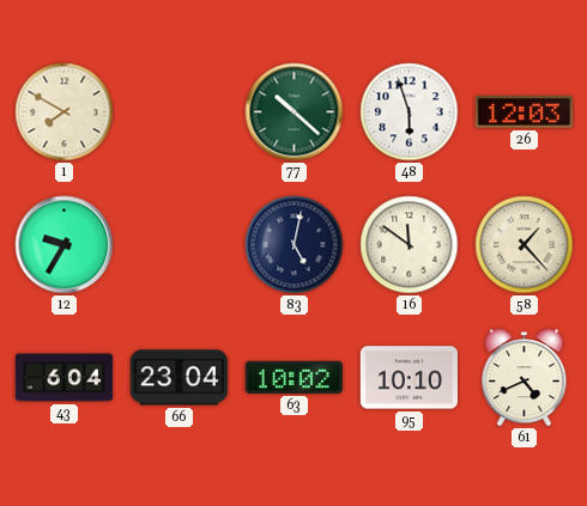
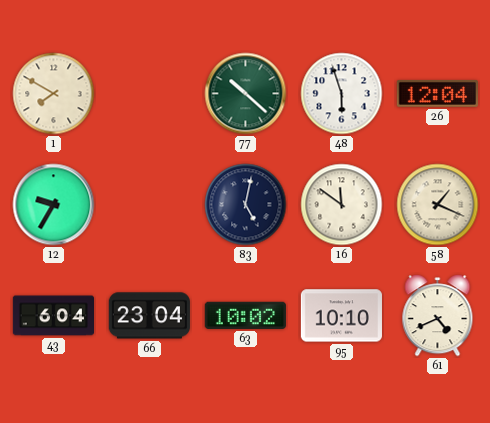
26: 12:03 -> 12:04
58: 1:23 -> 1:19
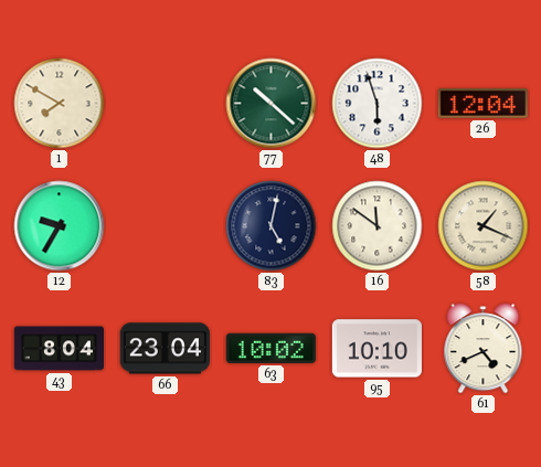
43: 6:04 -> 8:04
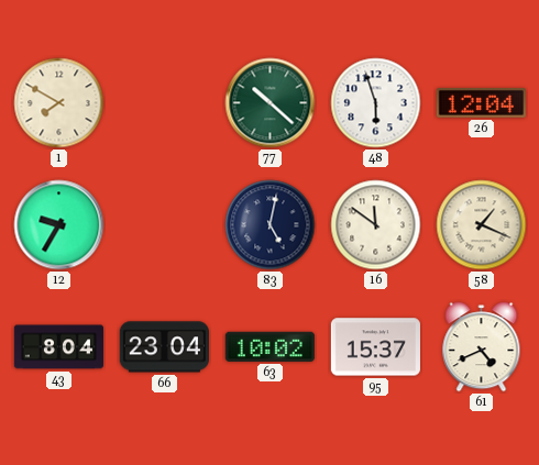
95: 10:10 -> 15:37
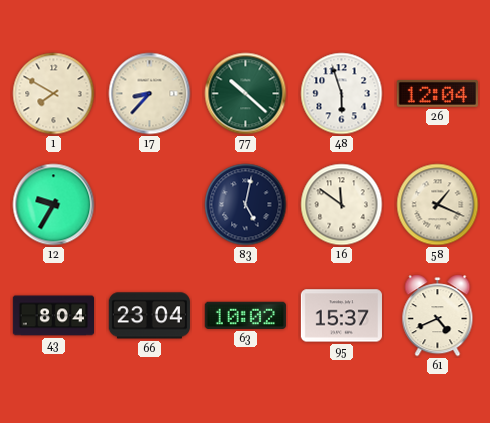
17: none -> 8:37
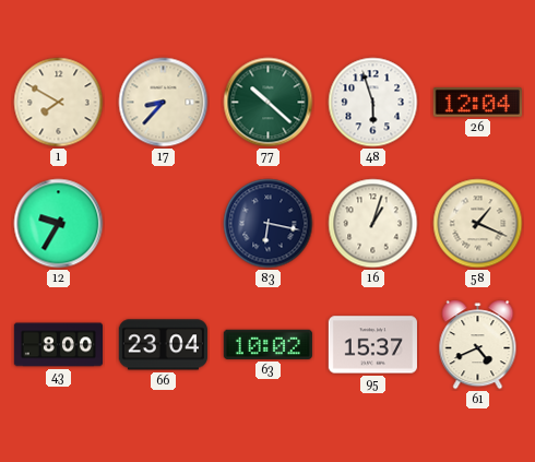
83: 5:02 -> 6:17
16: 11:51 -> 1:03
43: 8:04 -> 8:00
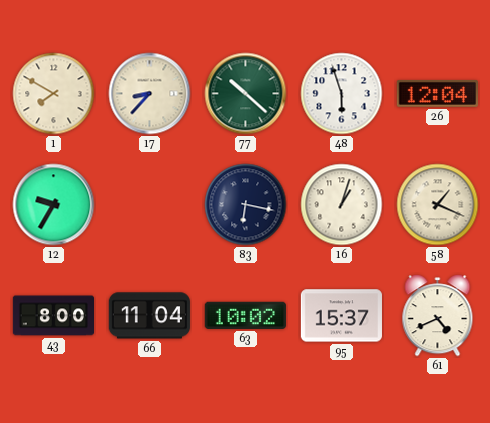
66: 23:04 -> 11:04
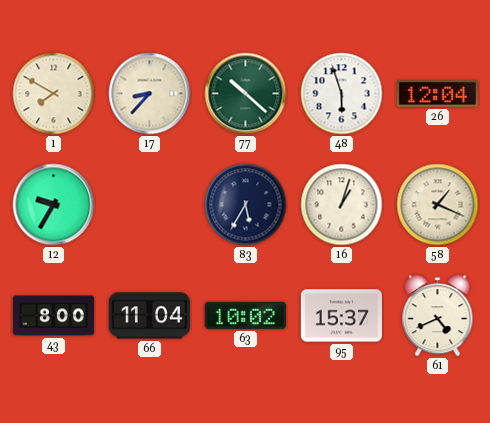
83: 6:17 -> 5:35
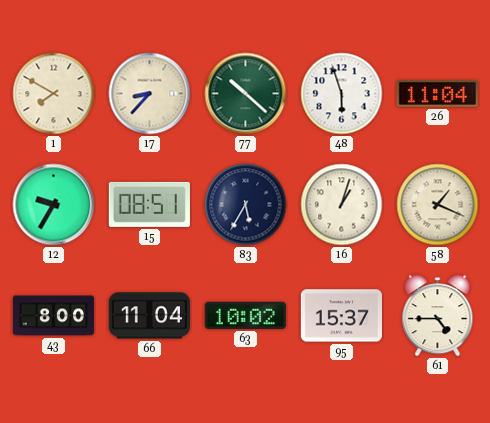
26: 12:04 -> 11:04
15: none -> 08:51
61: 4:41 -> 4:45
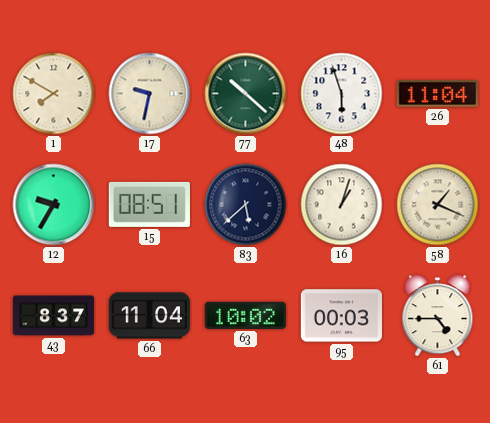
17: 8:37 -> 9:32
83: 5:35 -> 5:38
43: 8:00 -> 8:37
95: 15:37 -> 00:03
